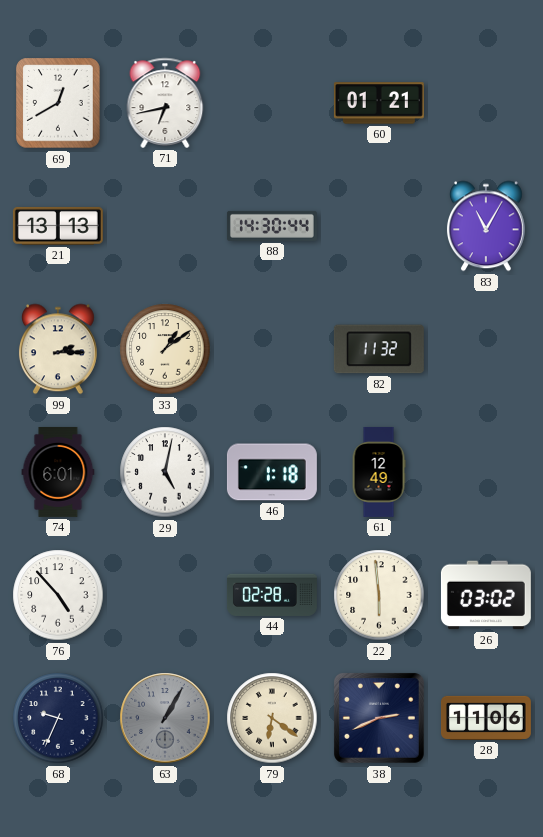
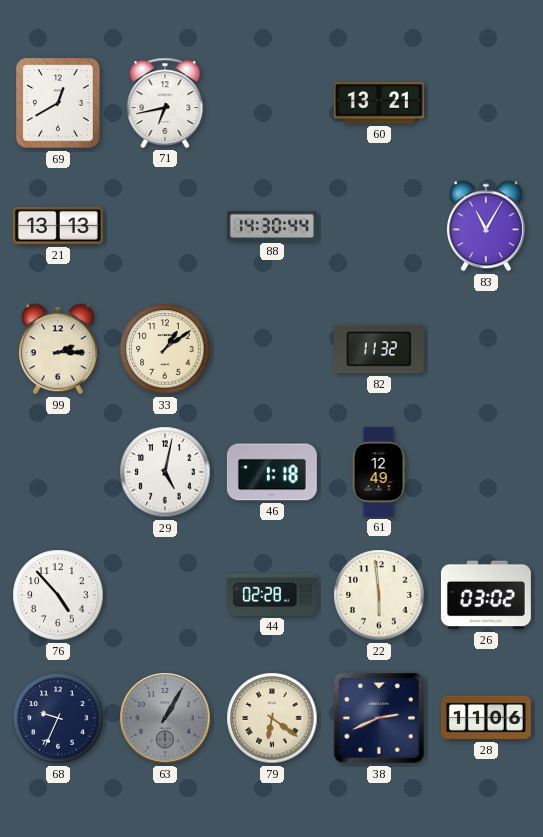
60: 01:21 -> 13:21
74: 6:01 -> none
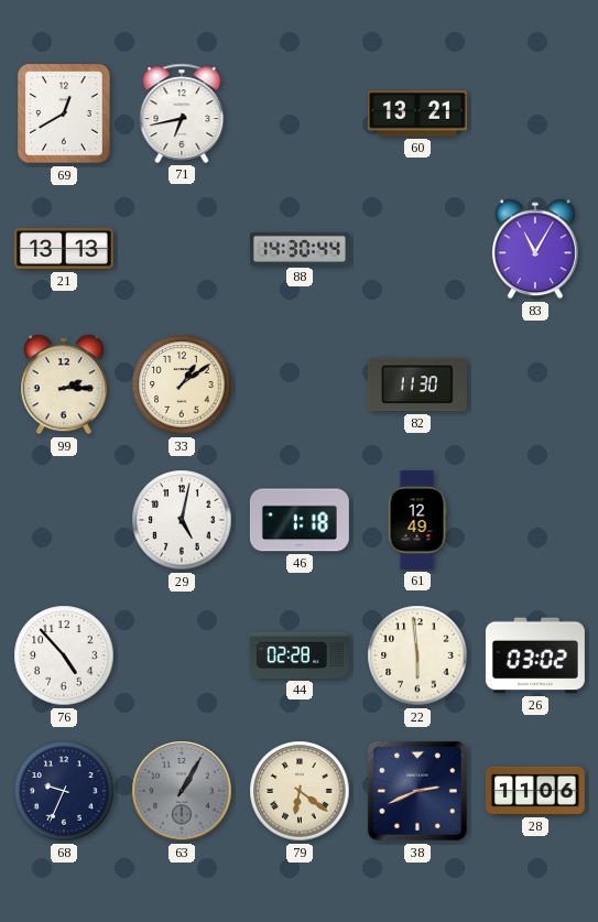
82: 11:32 -> 11:30
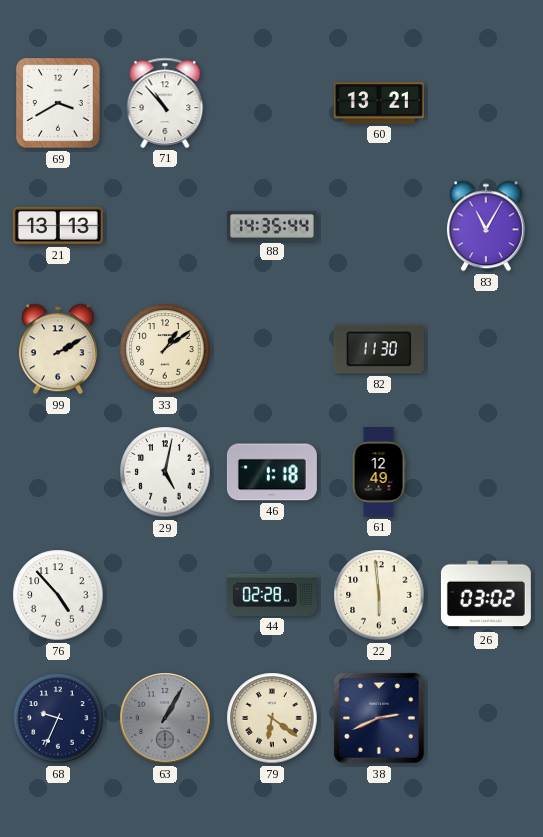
69: 12:40 -> 3:40
71: 6:43 -> 10:53
88: 14:30 -> 14:35
99: 2:15 -> 2:10
28: 11:06 -> none
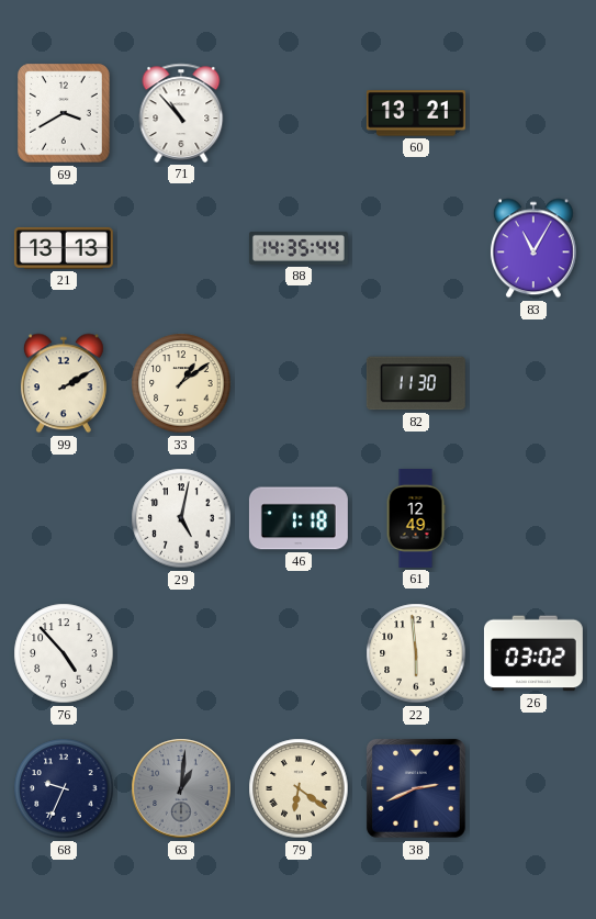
44: 02:28 -> none
63: 1:05 -> 1:01
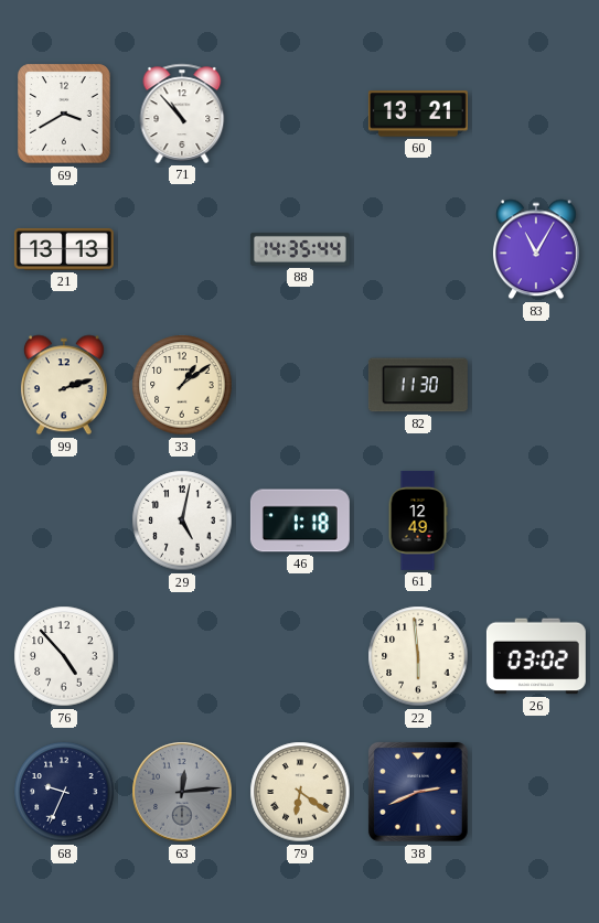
99: 2:10 -> 2:12
63: 1:01 -> 12:14
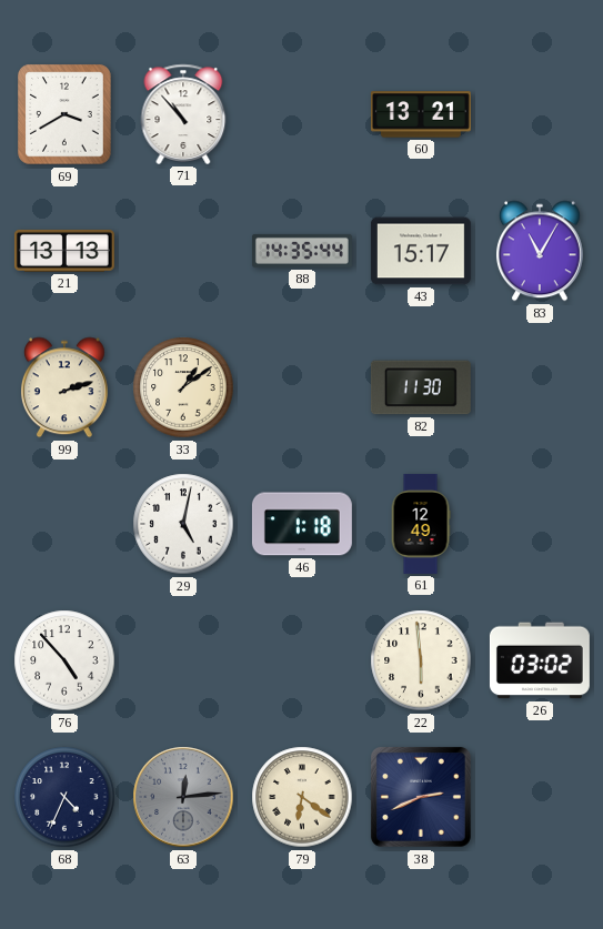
43: none -> 15:17
68: 9:34 -> 4:34
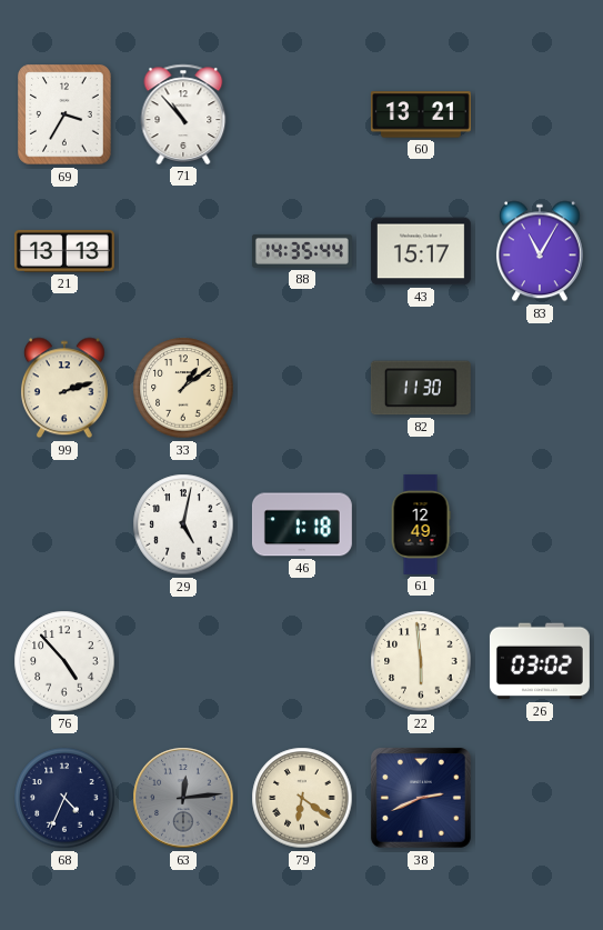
69: 3:40 -> 3:35
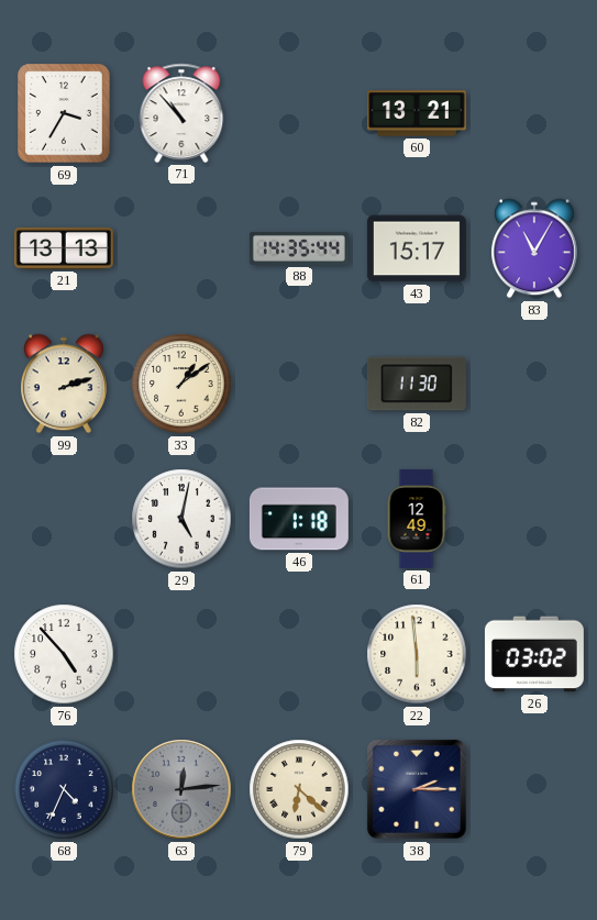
79: 6:21 -> 6:22
38: 2:41 -> 2:15
